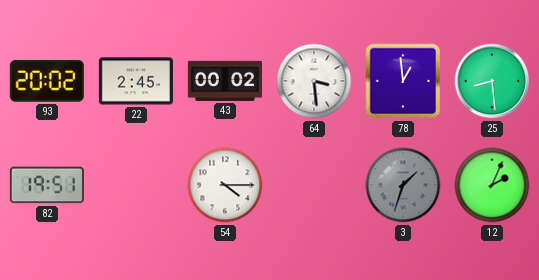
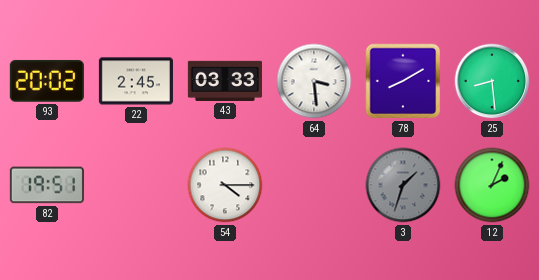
43: 00:02 -> 03:33
78: 12:59 -> 8:10
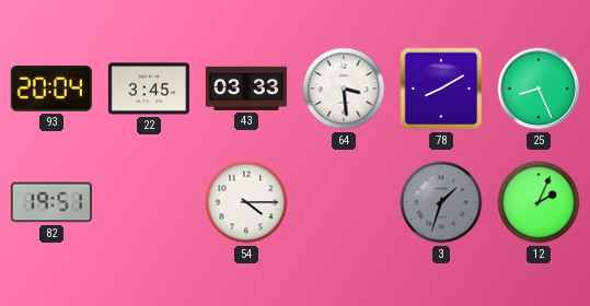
93: 20:02 -> 20:04
22: 2:45 -> 3:45
25: 8:29 -> 8:26
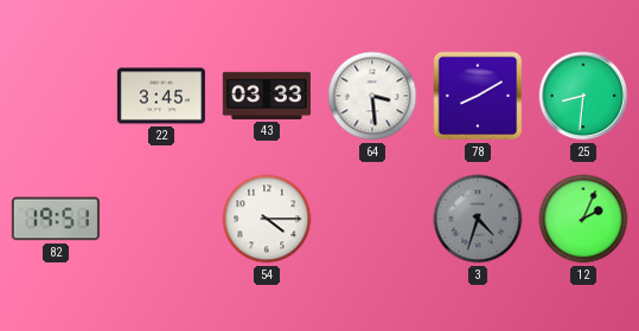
93: 20:04 -> none
25: 8:26 -> 8:31
3: 1:33 -> 4:33
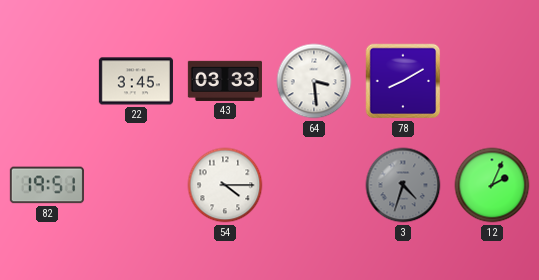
25: 8:31 -> none
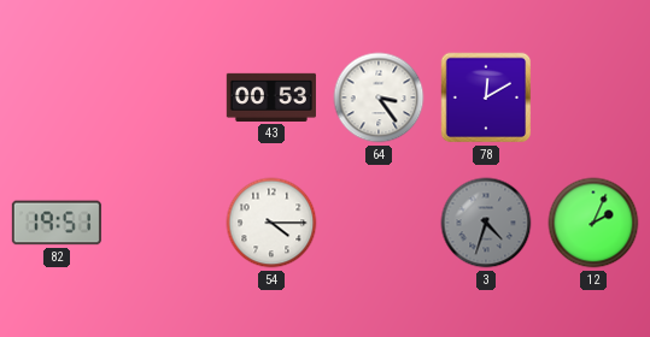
22: 3:45 -> none
43: 03:33 -> 00:53
64: 3:29 -> 3:24
78: 8:10 -> 12:10
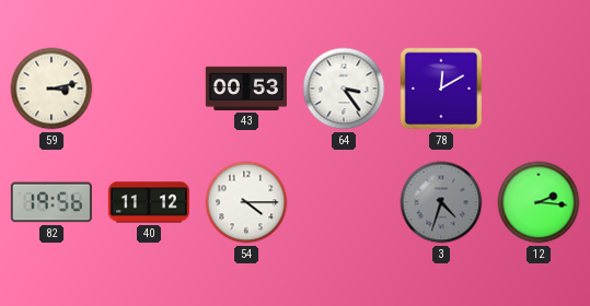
59: none -> 3:13
82: 19:51 -> 19:56
40: none -> 11:12
12: 2:04 -> 2:16
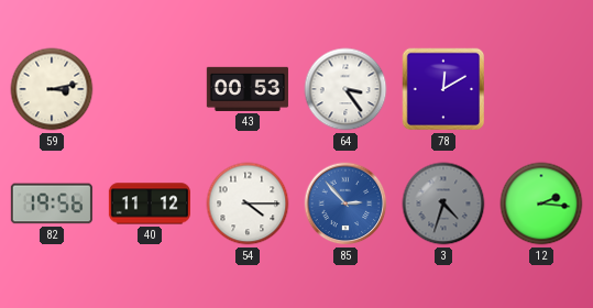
85: none -> 2:53
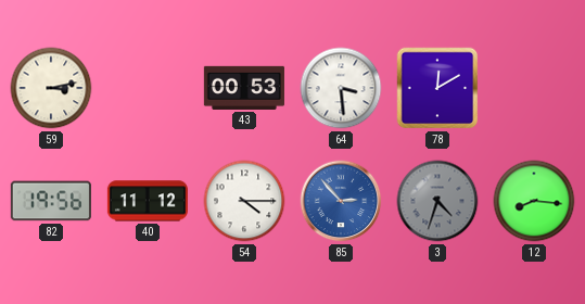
64: 3:24 -> 3:29
12: 2:16 -> 8:16
